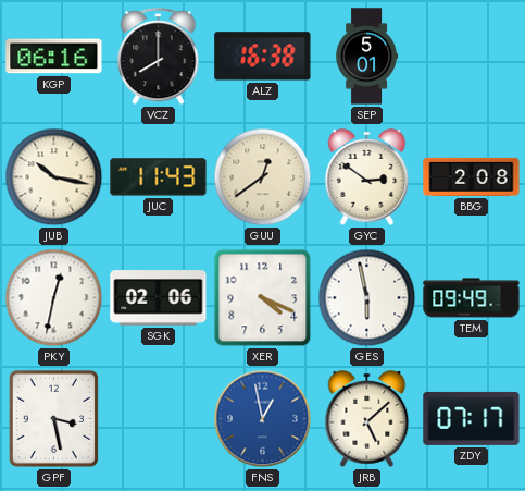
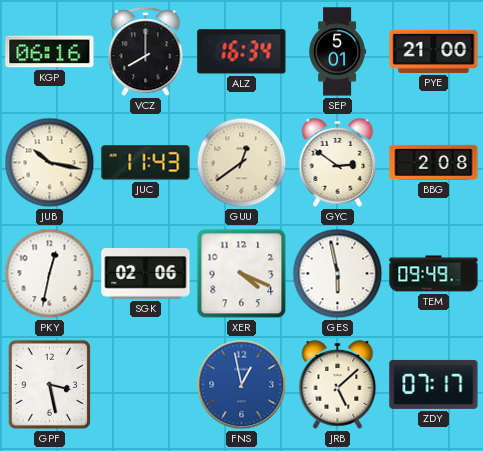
ALZ: 16:38 -> 16:34
PYE: none -> 21:00
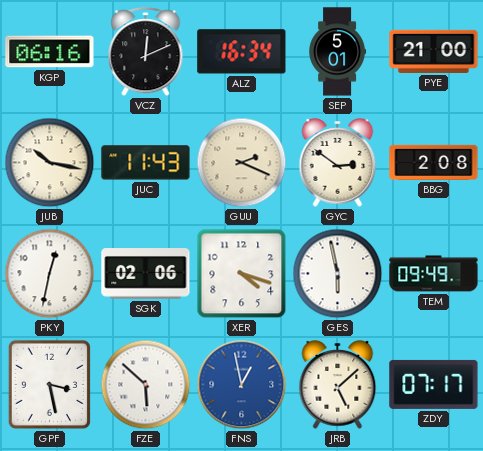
VCZ: 8:00 -> 12:11
GUU: 12:39 -> 2:19
XER: 4:19 -> 4:18
FZE: none -> 5:52
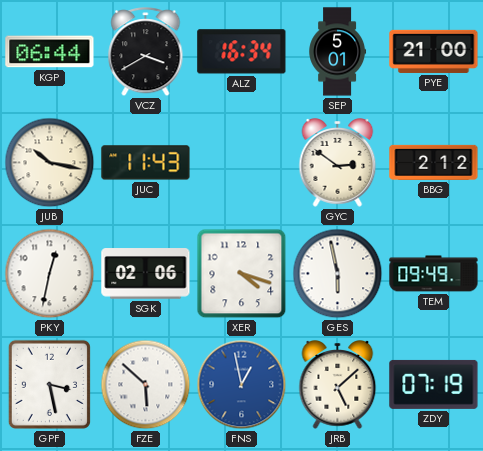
KGP: 06:16 -> 06:44
VCZ: 12:11 -> 3:40
GUU: 2:19 -> none
BBG: 2:08 -> 2:12
ZDY: 07:17 -> 07:19
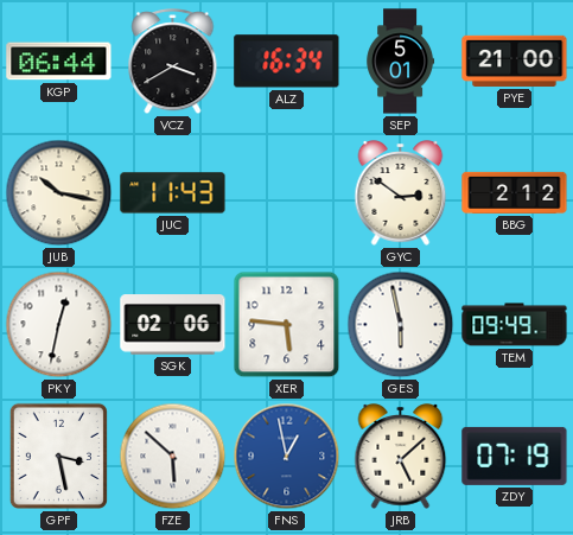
XER: 4:18 -> 5:46
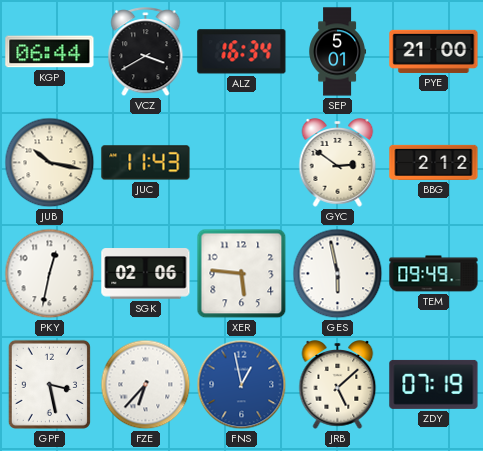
FZE: 5:52 -> 6:37
